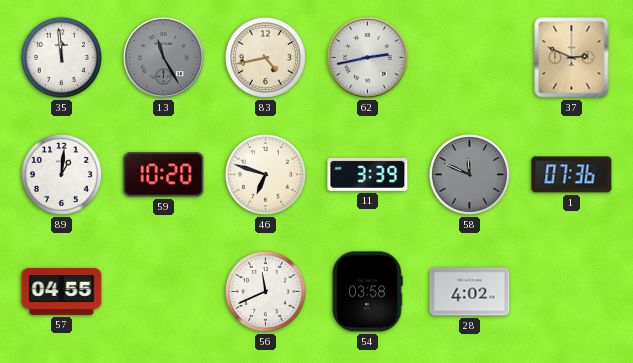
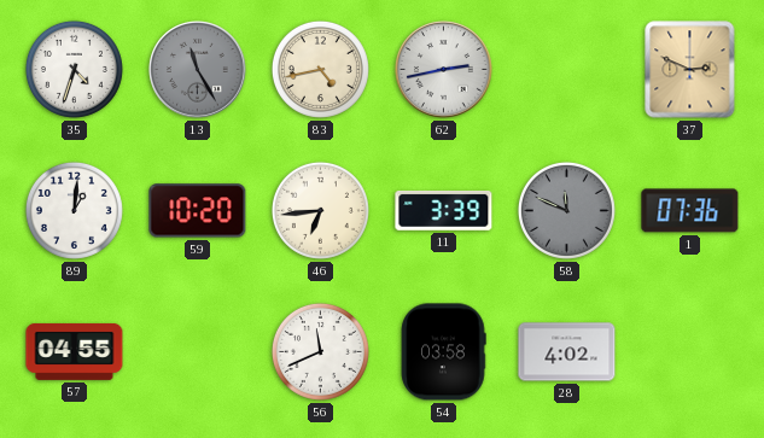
35: 11:59 -> 4:33
46: 6:48 -> 6:44
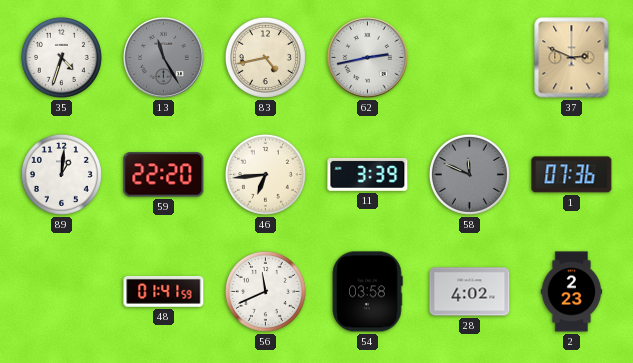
59: 10:20 -> 22:20
57: 04:55 -> none
48: none -> 01:41
2: none -> 2:23
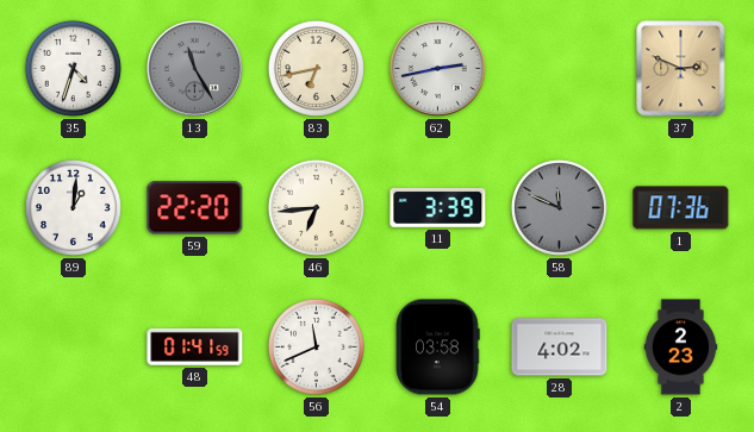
83: 4:43 -> 6:43
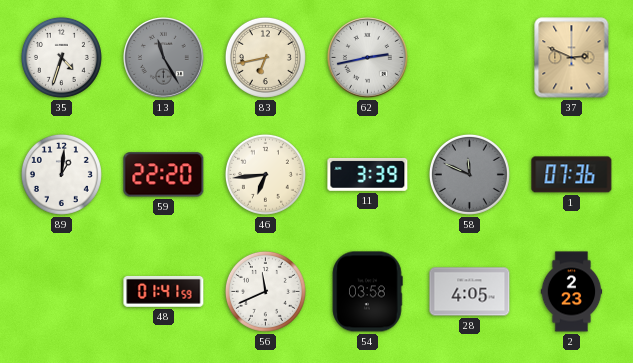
28: 4:02 -> 4:05
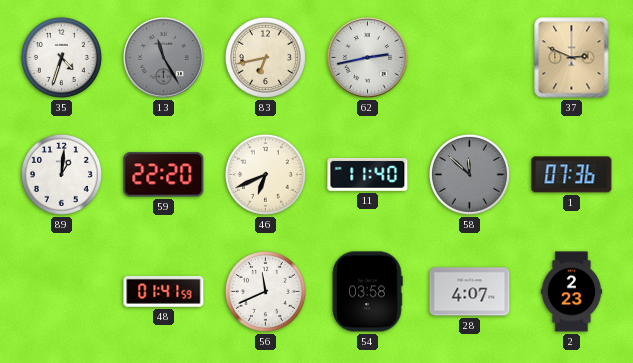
46: 6:44 -> 6:41
11: 3:39 -> 11:40
58: 11:49 -> 11:52
28: 4:05 -> 4:07
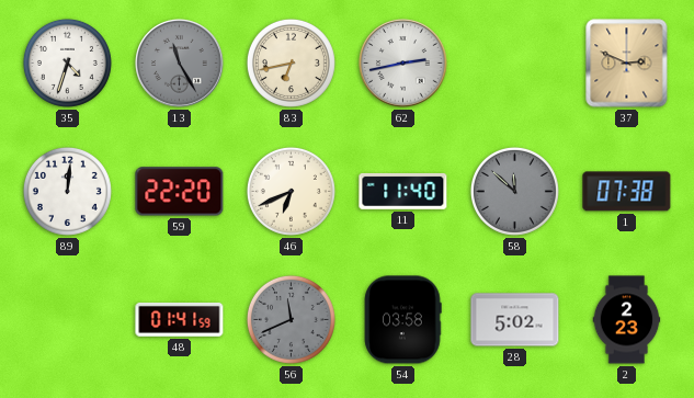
89: 1:01 -> 12:01
1: 07:36 -> 07:38
56 dial: white -> grey
28: 4:07 -> 5:02
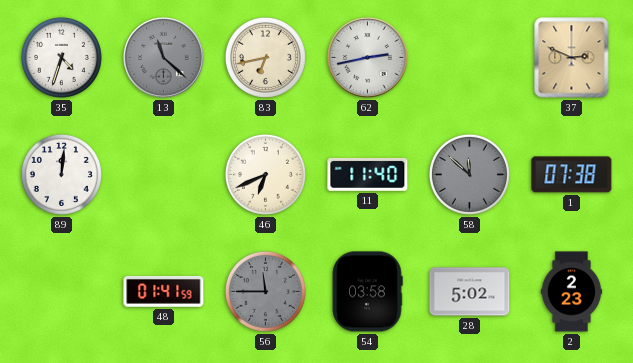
13: 11:25 -> 11:22
59: 22:20 -> none
56: 11:41 -> 11:45
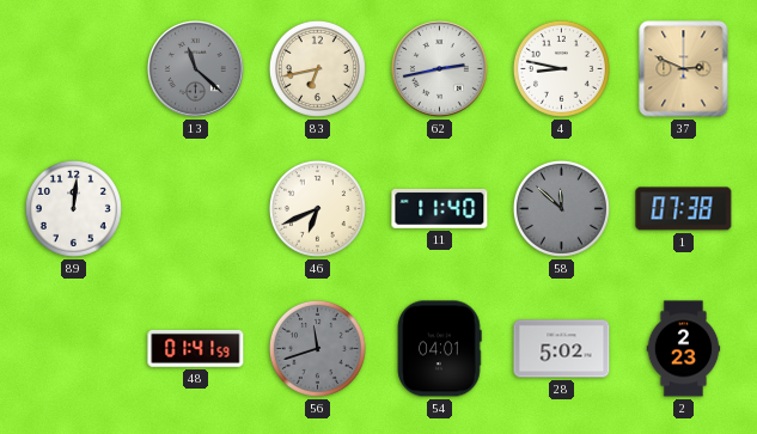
35: 4:33 -> none
4: none -> 8:47
56: 11:45 -> 11:42
54: 03:58 -> 04:01
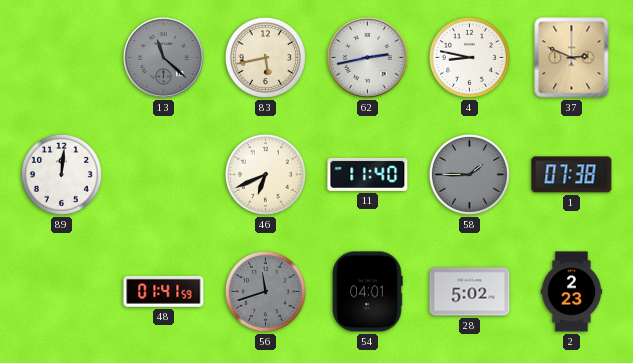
83: 6:43 -> 5:43
58: 11:52 -> 1:45
